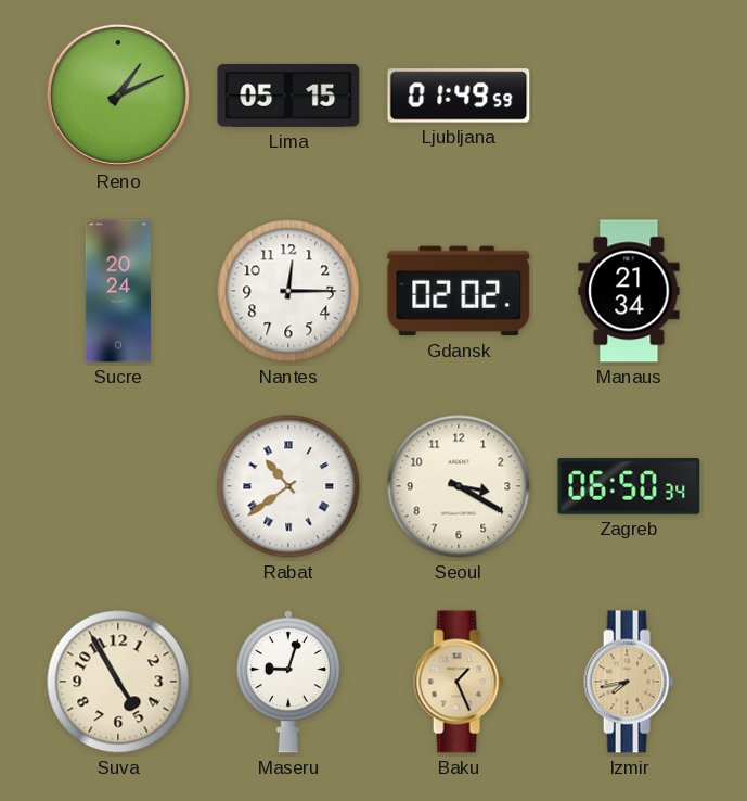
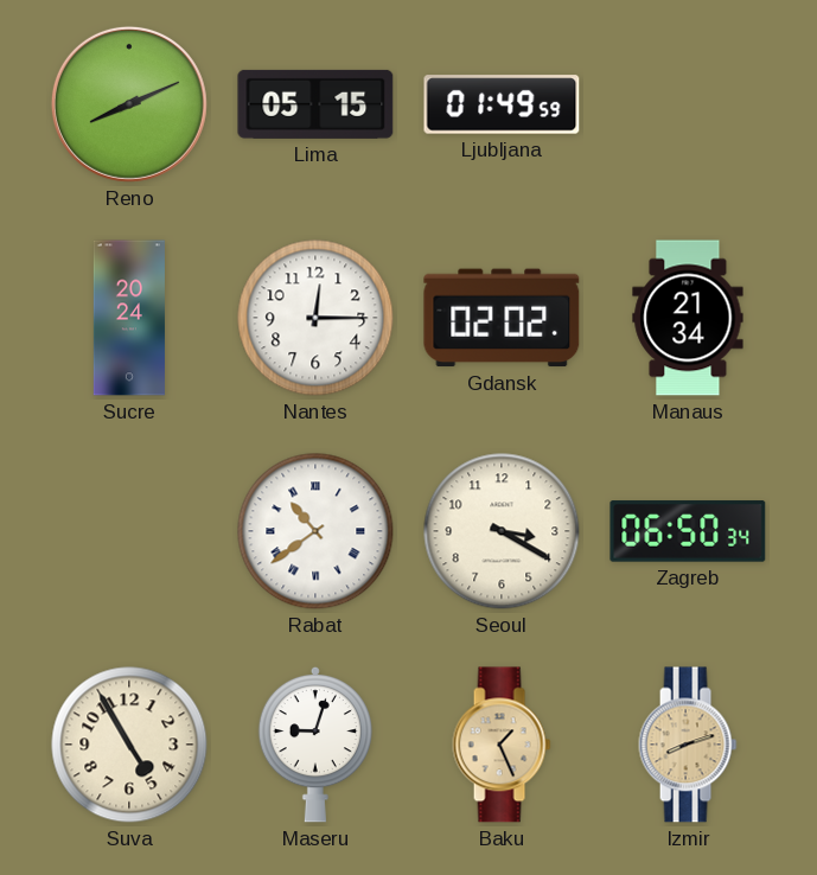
Reno: 1:11 -> 8:11
Izmir: 7:43 -> 8:12
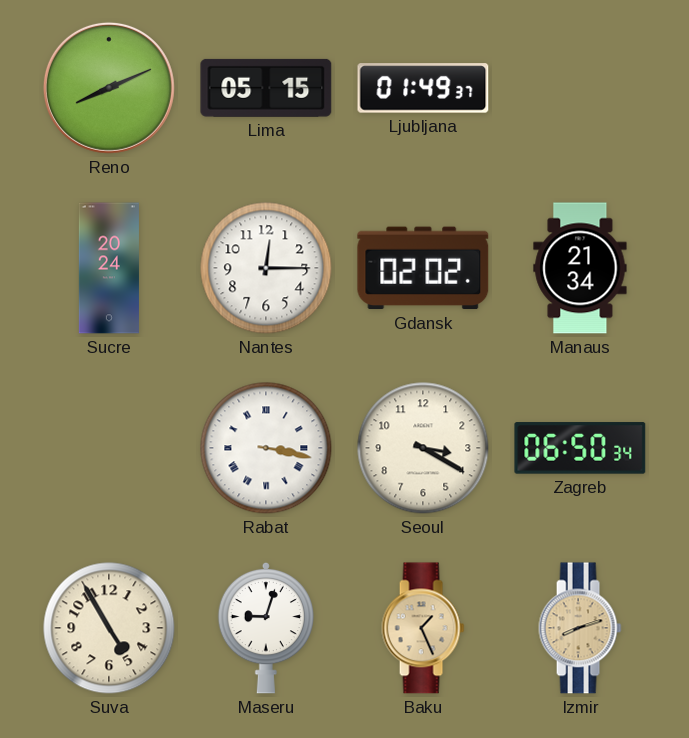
Ljubljana: 01:49:59 -> 01:49:37
Rabat: 10:39 -> 3:17
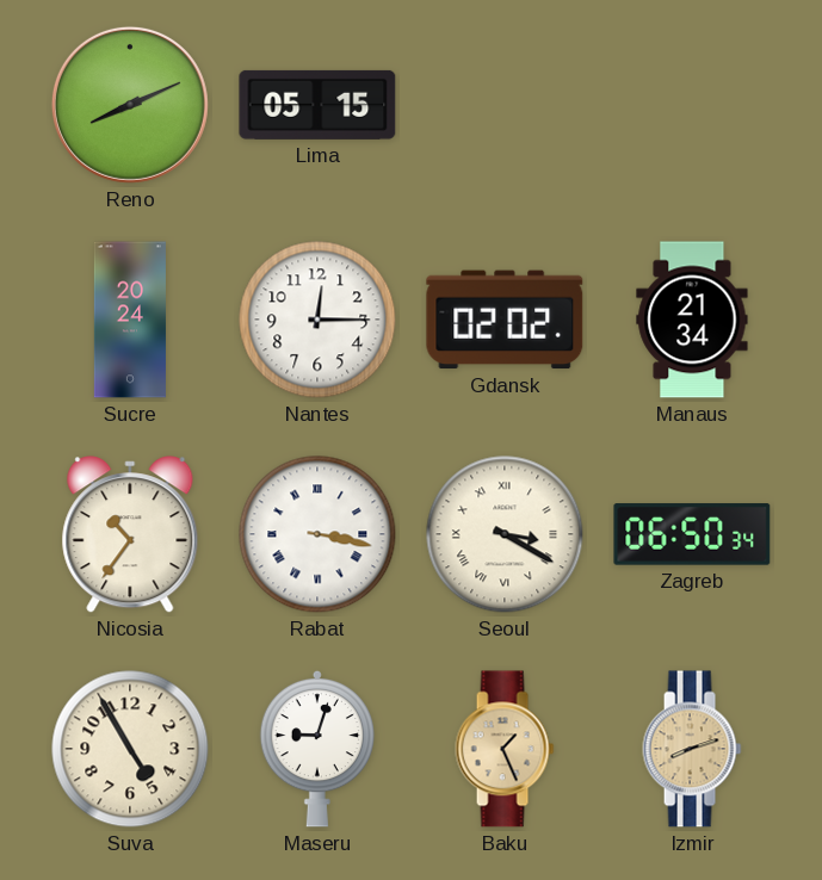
Ljubljana: 01:49 -> none
Nicosia: none -> 10:36
Seoul numerals: Arabic -> Roman
